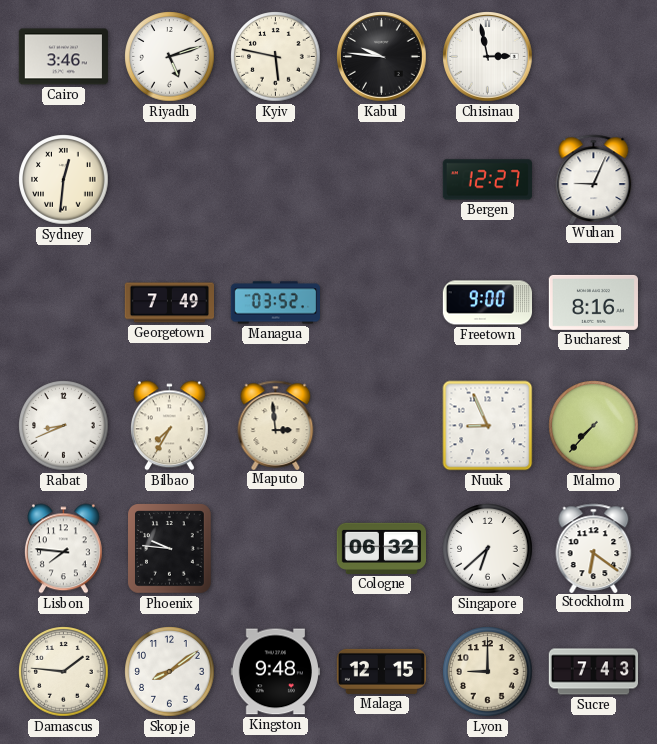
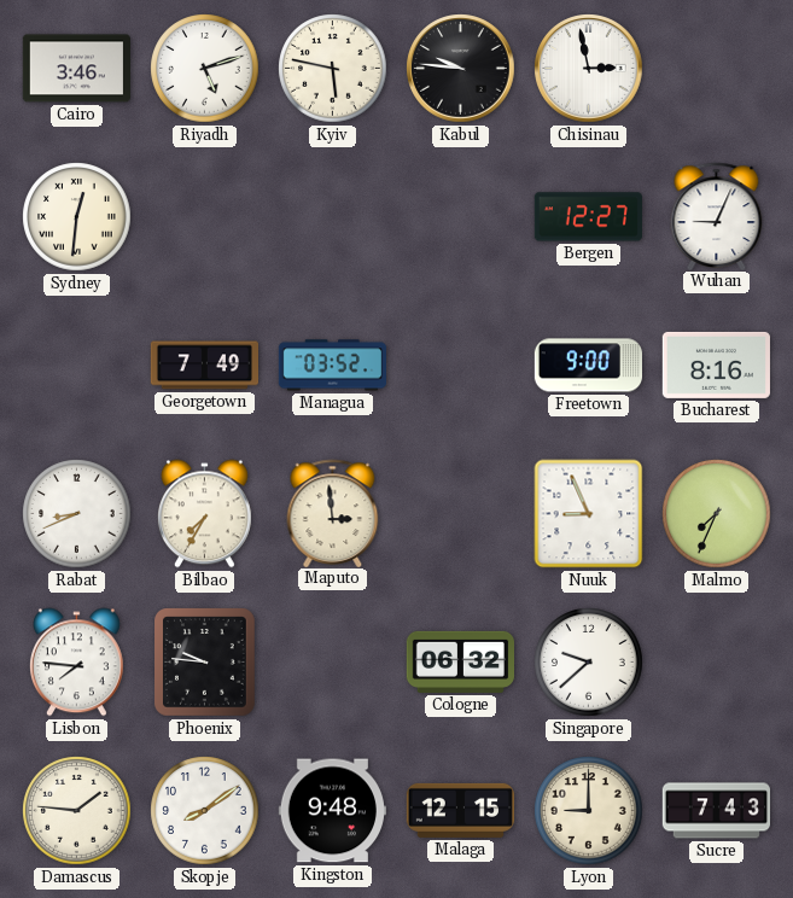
Malmo: 7:37 -> 7:34
Singapore: 6:38 -> 9:38
Stockholm: 6:21 -> none
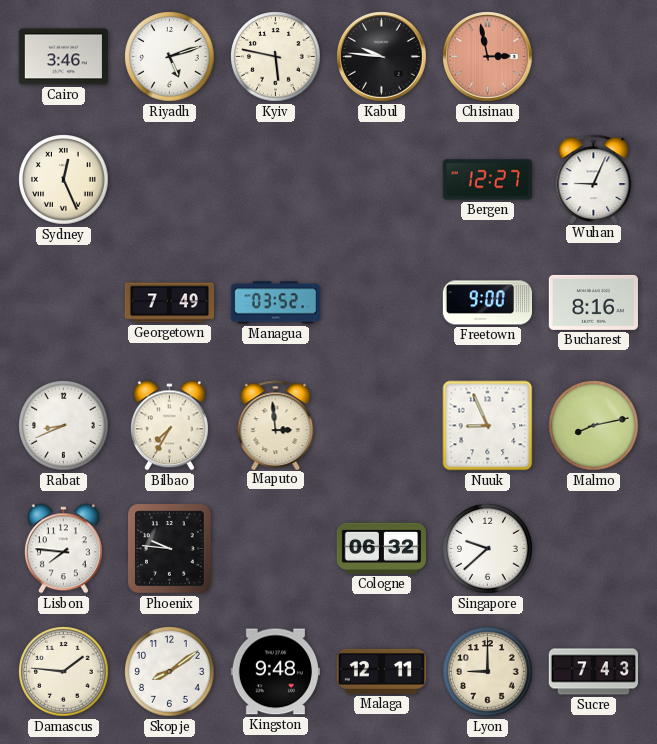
Chisinau dial: white -> salmon
Sydney: 12:31 -> 12:26
Malmo: 7:34 -> 8:13
Malaga: 12:15 -> 12:11
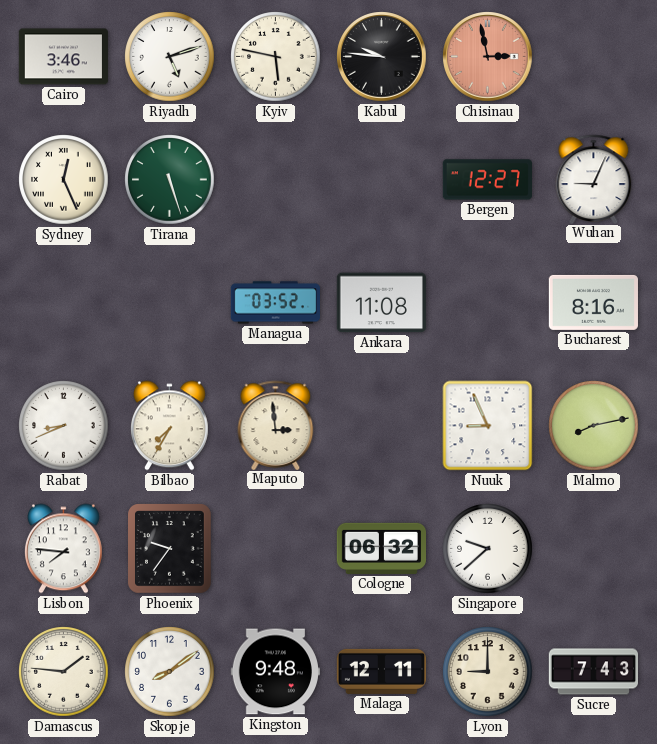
Tirana: none -> 5:27
Georgetown: 7:49 -> none
Ankara: none -> 11:08
Freetown: 9:00 -> none
Phoenix: 9:46 -> 9:36
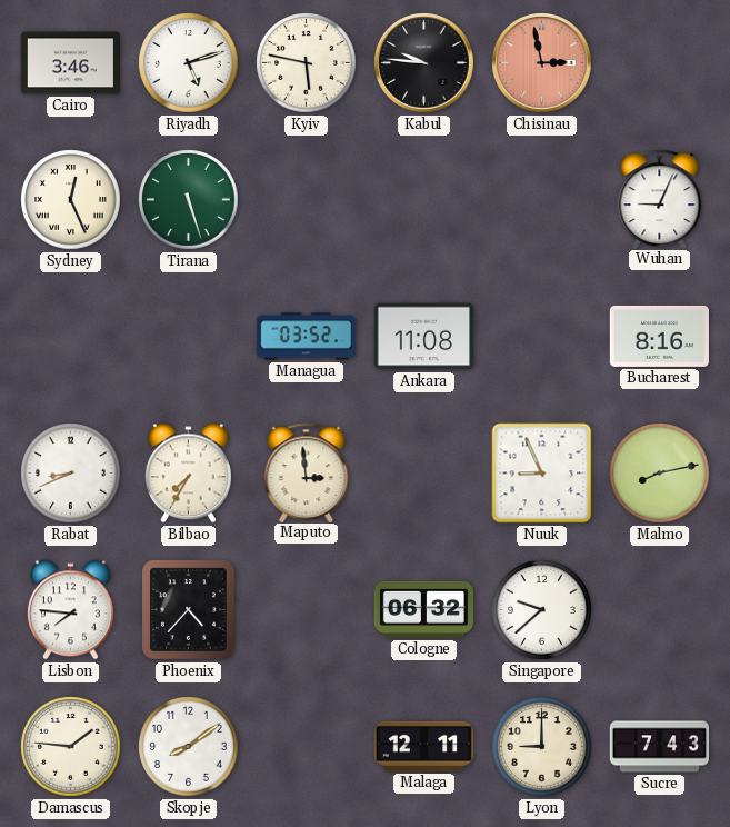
Bergen: 12:27 -> none
Phoenix: 9:36 -> 4:37
Kingston: 9:48 -> none
